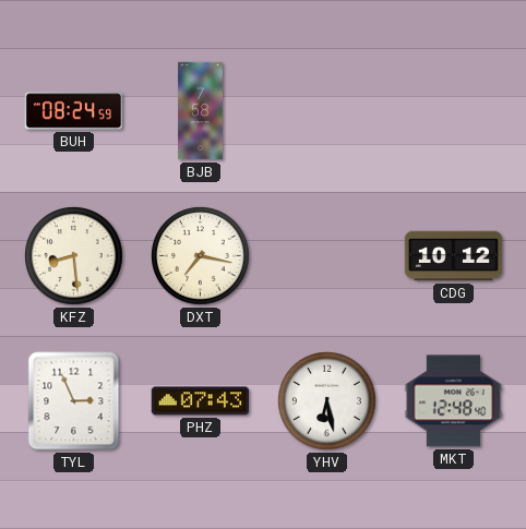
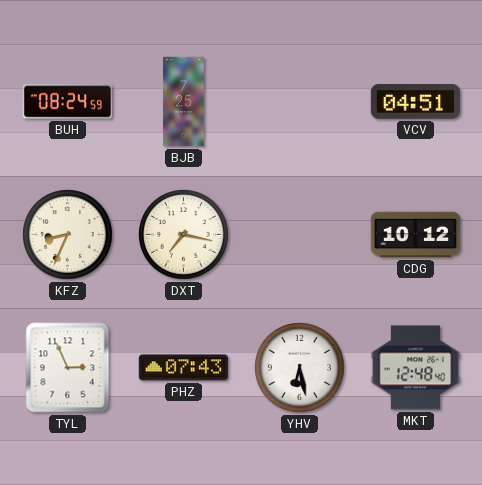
BJB: 7:58 -> 7:25
VCV: none -> 04:51
KFZ: 8:29 -> 8:34
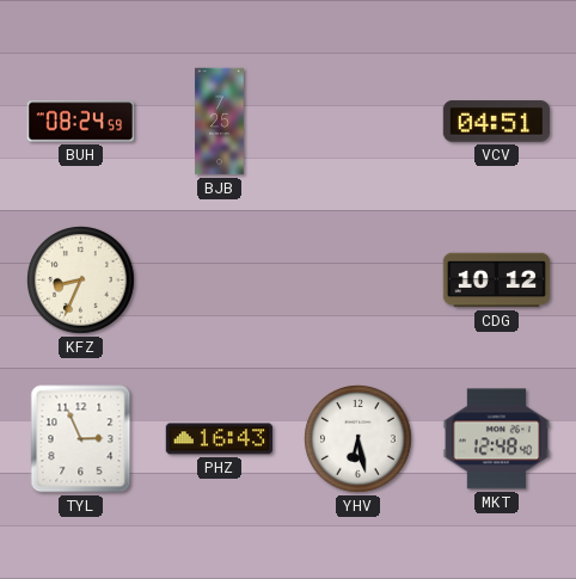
DXT: 7:17 -> none
PHZ: 07:43 -> 16:43
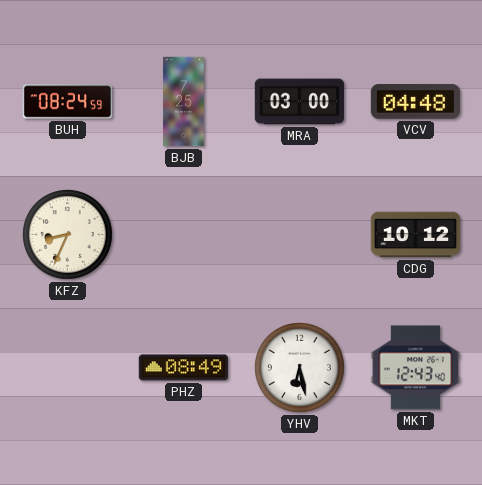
MRA: none -> 03:00
VCV: 04:51 -> 04:48
TYL: 2:56 -> none
PHZ: 16:43 -> 08:49
MKT: 12:48 -> 12:43
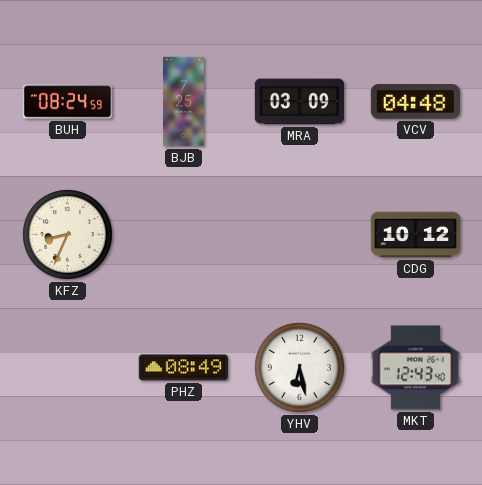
MRA: 03:00 -> 03:09
